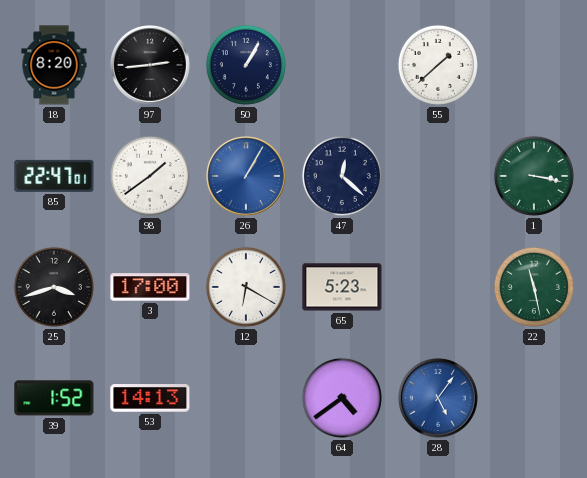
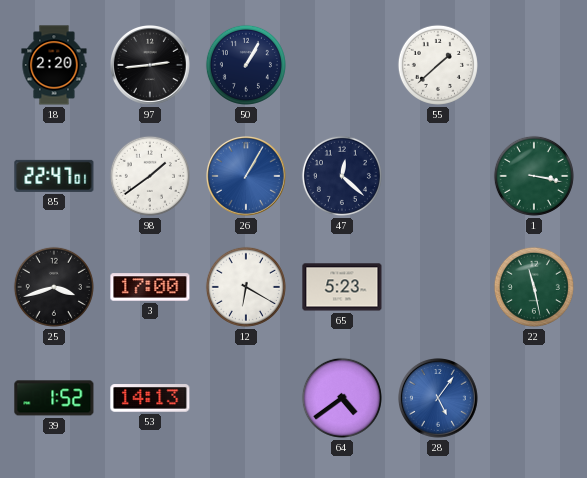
18: 8:20 -> 2:20
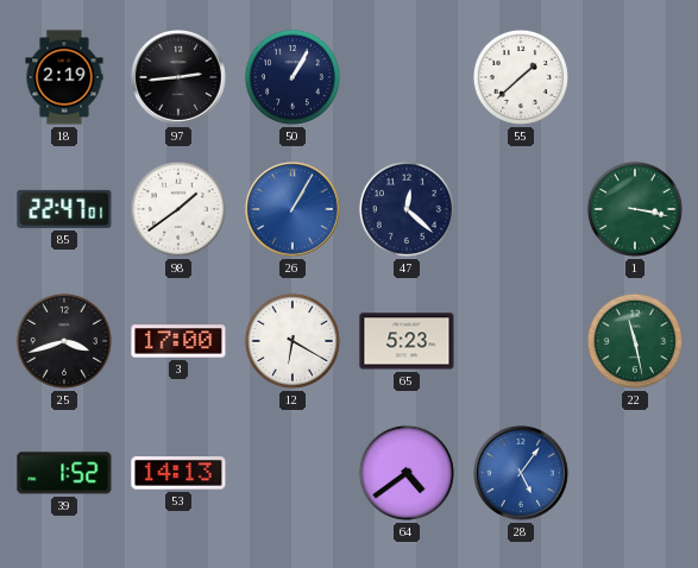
18: 2:20 -> 2:19
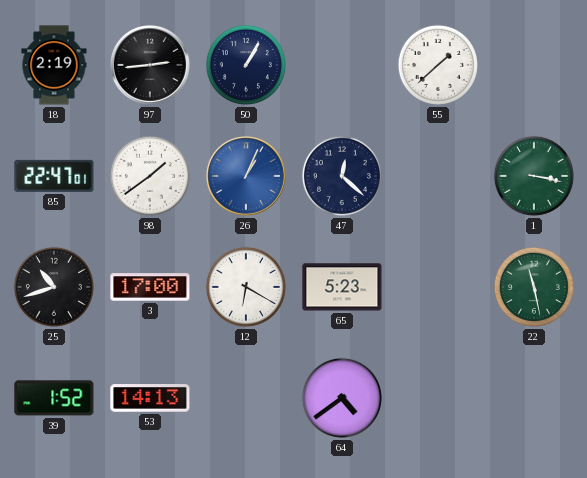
26: 1:05 -> 1:04
25: 3:42 -> 10:42
28: 5:06 -> none
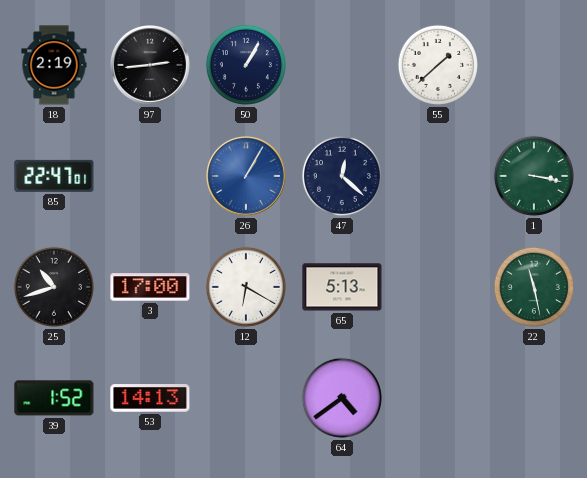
98: 1:39 -> none
26: 1:04 -> 1:05
65: 5:23 -> 5:13
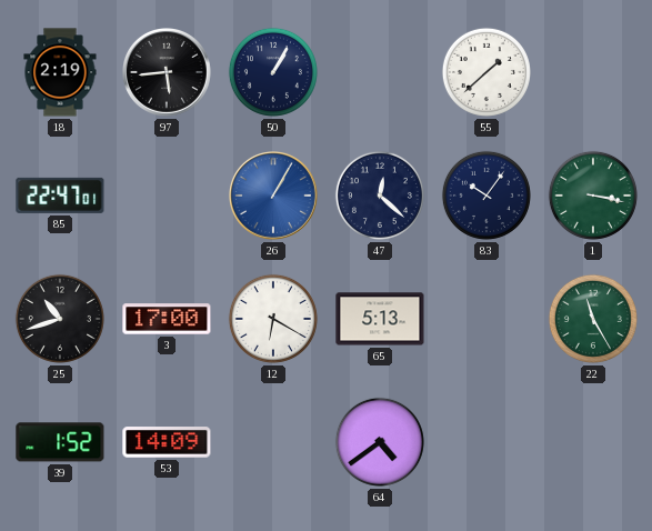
97: 2:44 -> 5:44
83: none -> 10:06
22: 11:28 -> 11:25
53: 14:13 -> 14:09
